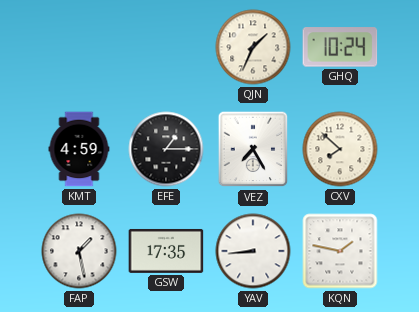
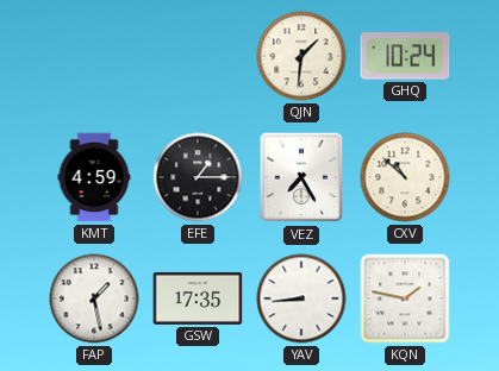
QJN: 1:34 -> 1:31
CXV: 7:52 -> 10:52
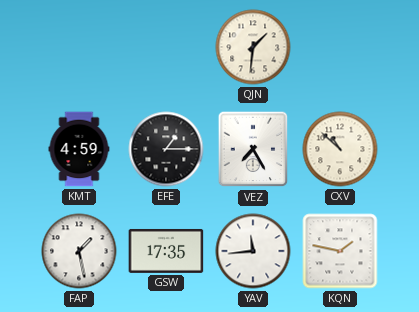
GHQ: 10:24 -> none
YAV: 8:44 -> 11:44
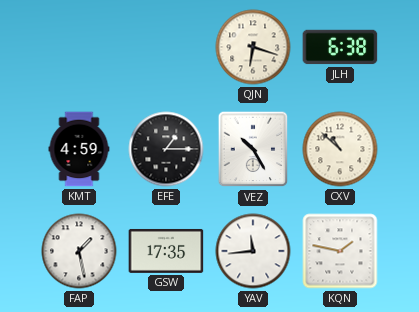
QJN: 1:31 -> 6:18
JLH: none -> 6:38
VEZ: 7:25 -> 10:25
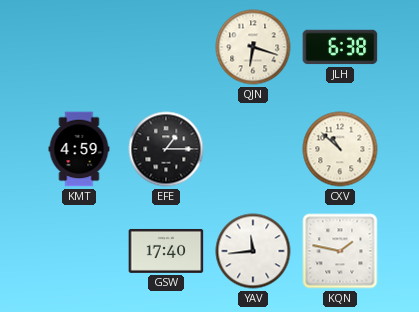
VEZ: 10:25 -> none
FAP: 1:28 -> none
GSW: 17:35 -> 17:40
